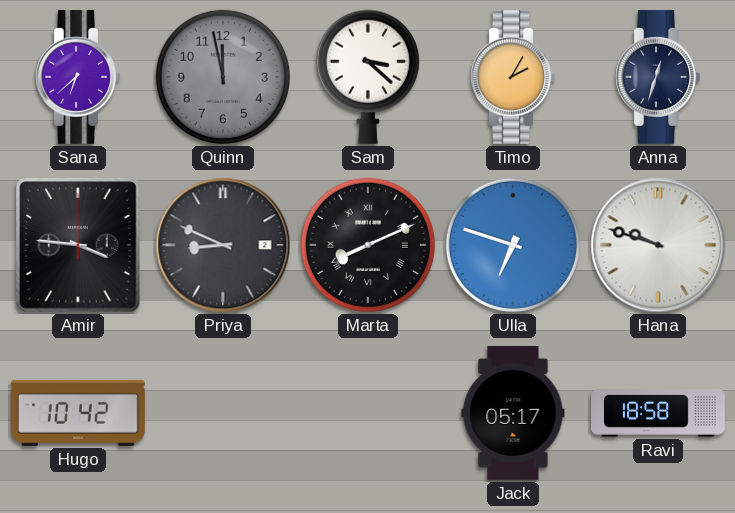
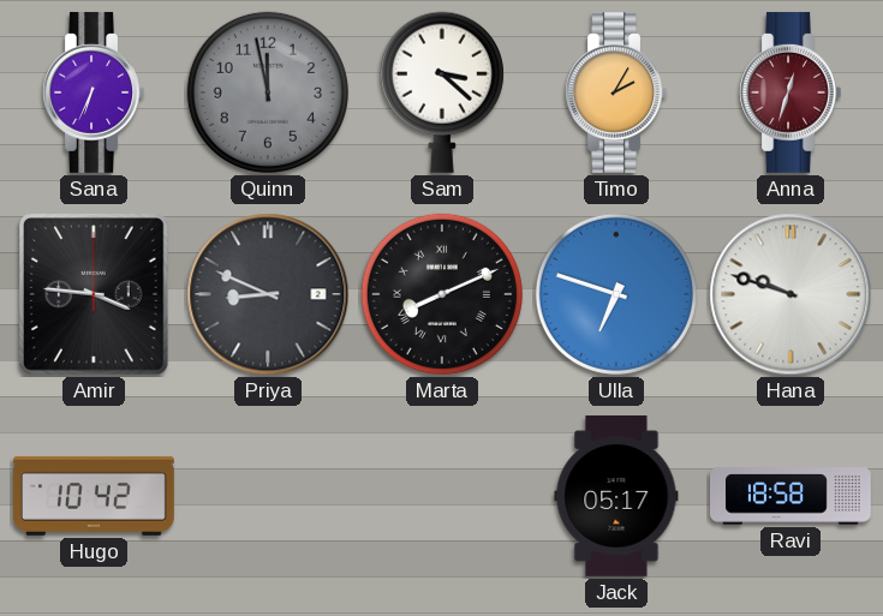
Sana: 6:38 -> 6:34
Anna dial: navy -> burgundy
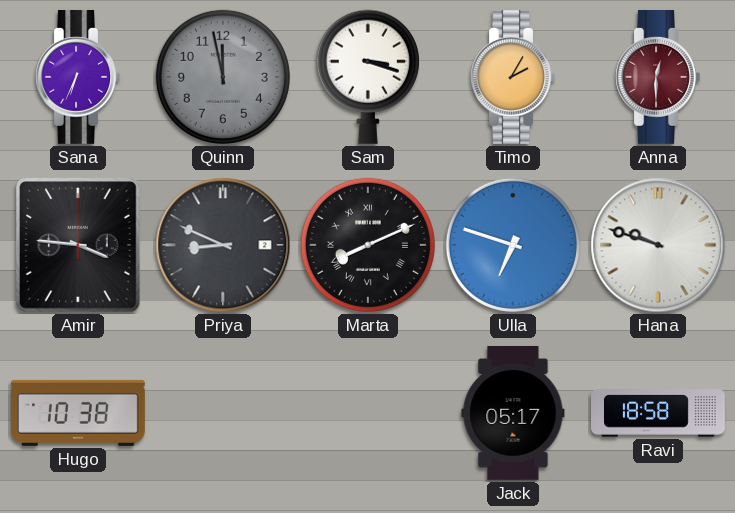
Sam: 3:22 -> 3:18
Anna: 12:33 -> 12:30
Hugo: 10:42 -> 10:38
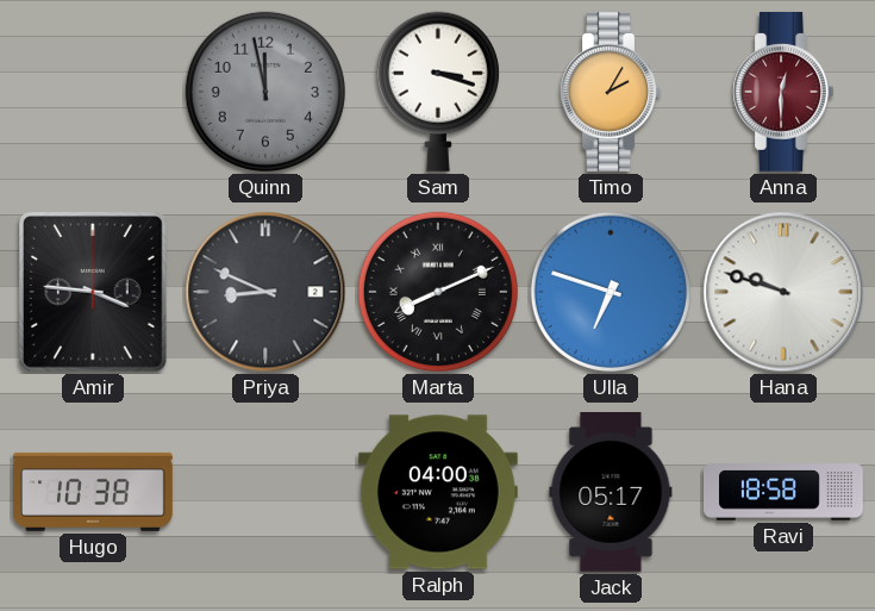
Sana: 6:34 -> none
Ralph: none -> 04:00
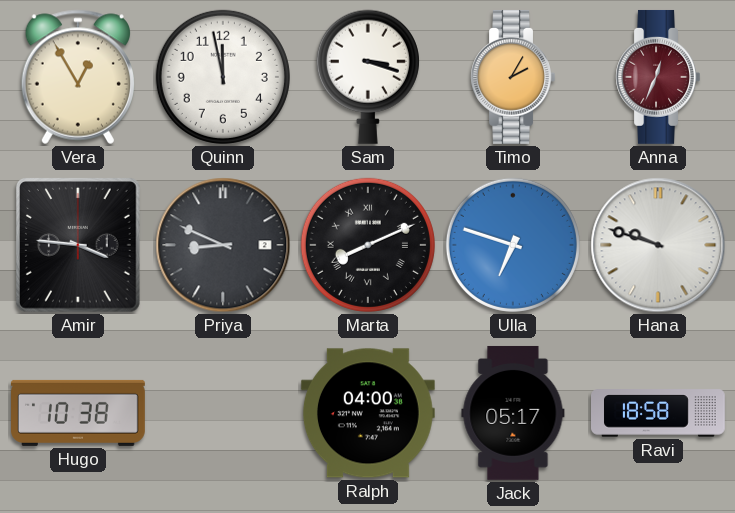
Vera: none -> 12:55
Quinn dial: grey -> white
Anna: 12:30 -> 12:34
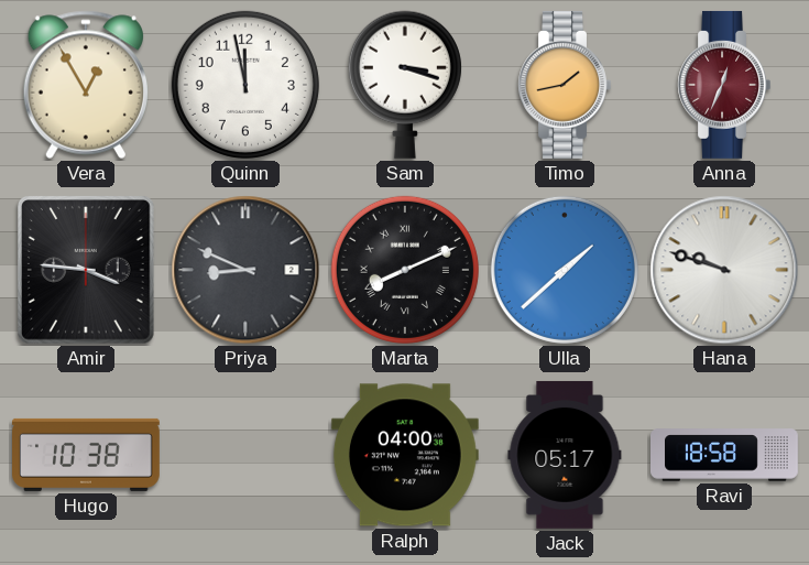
Timo: 2:05 -> 1:43
Ulla: 6:48 -> 1:38
